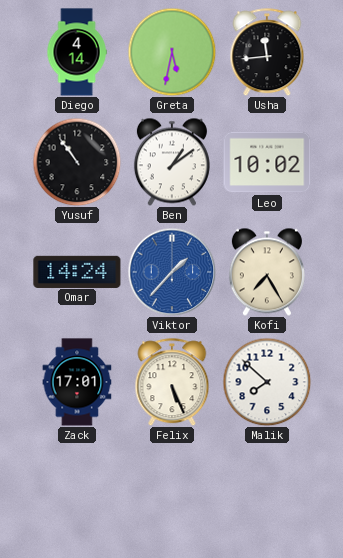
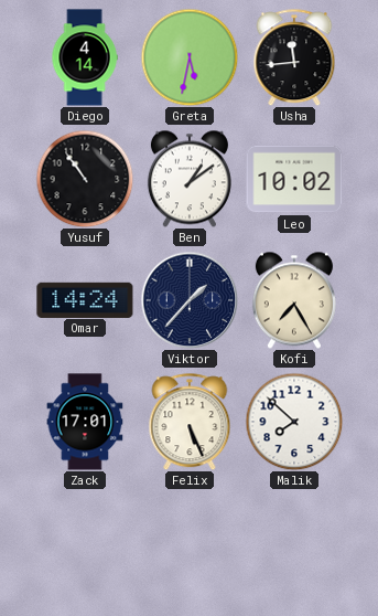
Viktor dial: blue -> navy
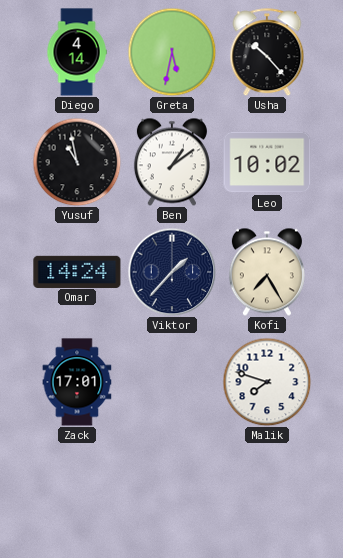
Usha: 11:44 -> 10:23
Yusuf: 10:54 -> 10:58
Felix: 5:26 -> none
Malik: 7:52 -> 7:48
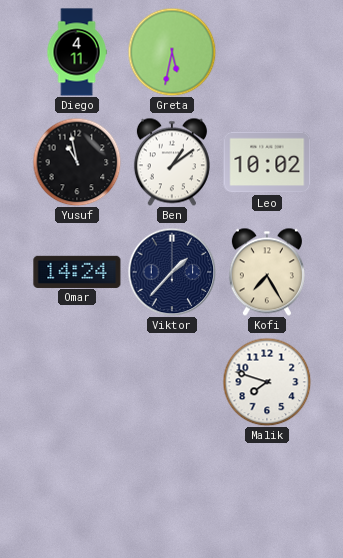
Diego: 4:14 -> 4:11
Usha: 10:23 -> none
Zack: 17:01 -> none
